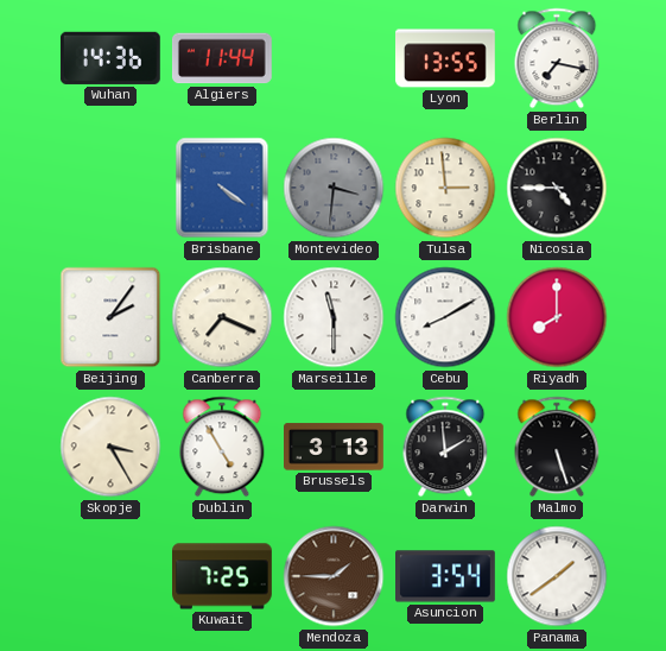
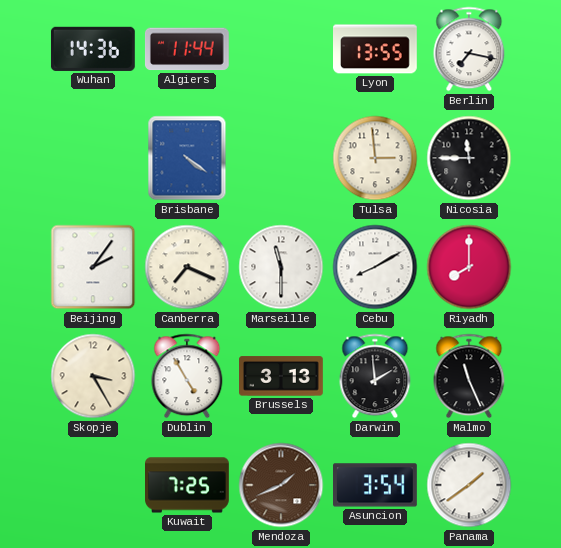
Montevideo: 3:31 -> none
Nicosia: 4:45 -> 11:45
Malmo: 5:27 -> 11:26
Mendoza: 1:45 -> 1:41
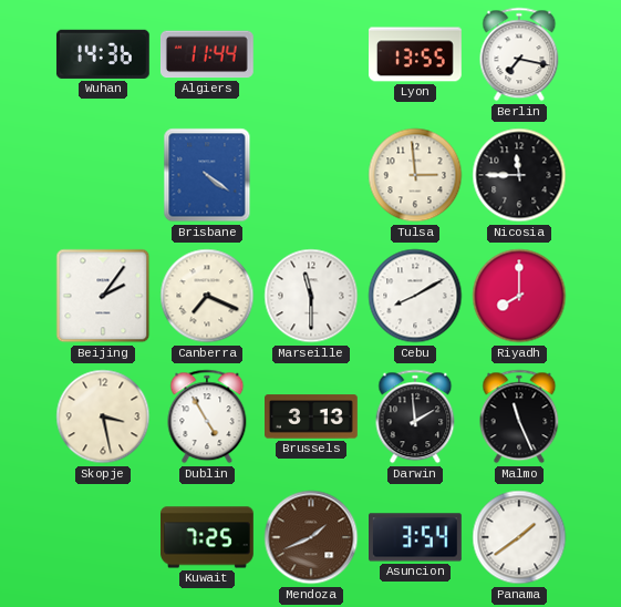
Skopje: 3:25 -> 3:28
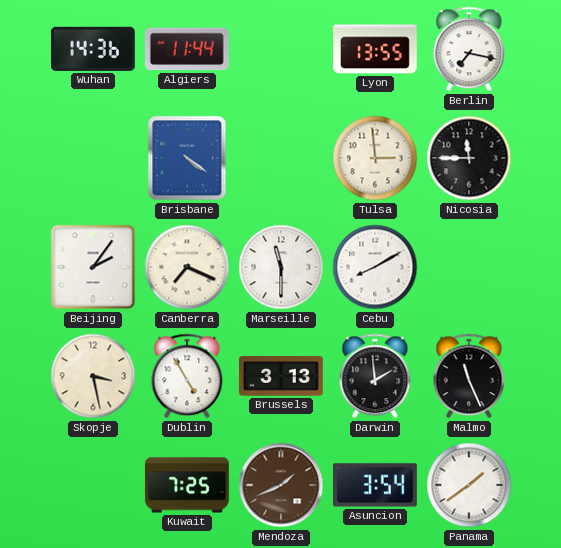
Riyadh: 8:00 -> none
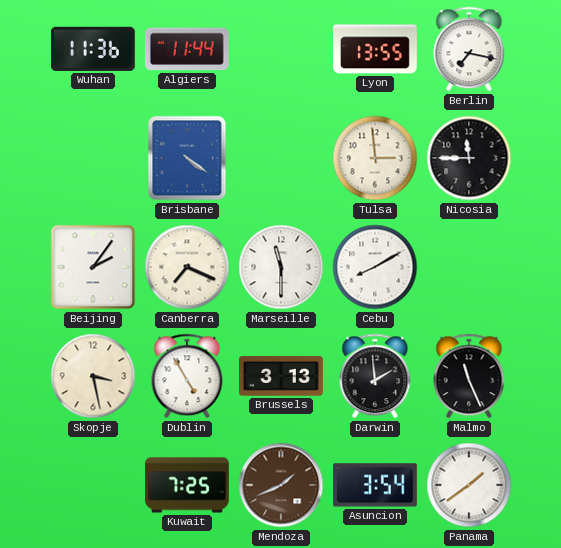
Wuhan: 14:36 -> 11:36
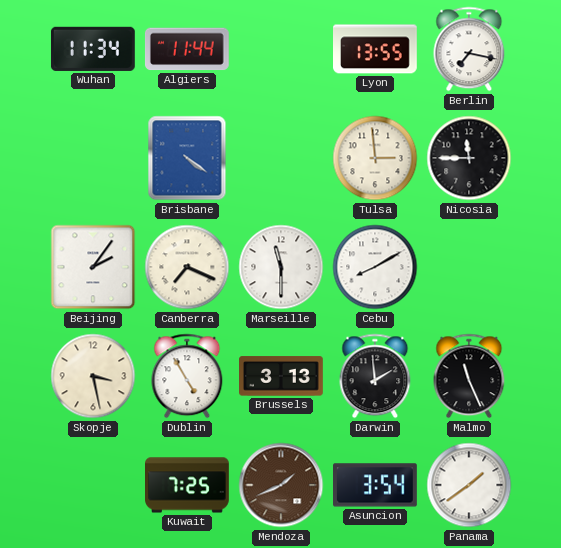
Wuhan: 11:36 -> 11:34
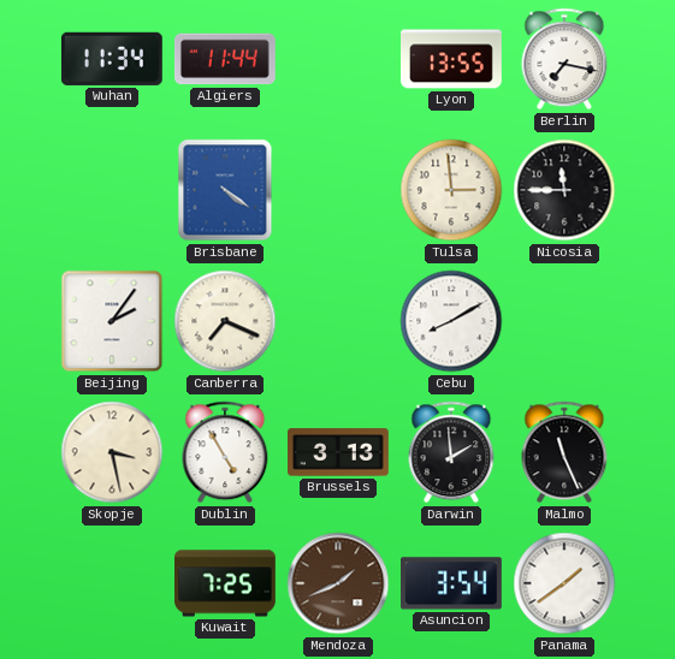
Marseille: 11:30 -> none
